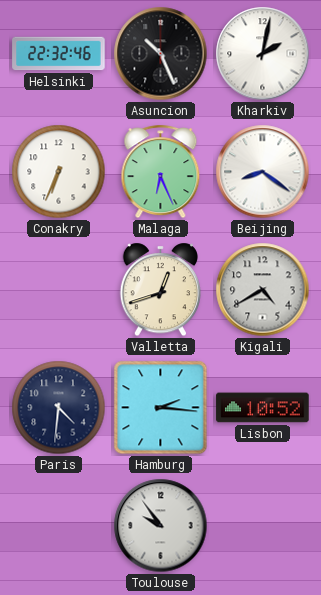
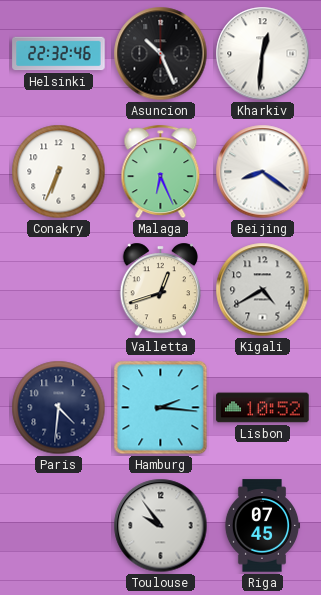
Kharkiv: 2:02 -> 12:31
Riga: none -> 07:45
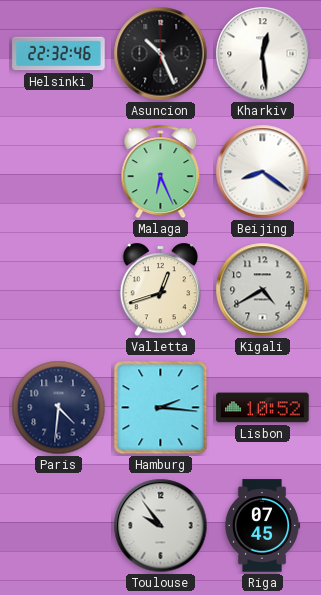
Kharkiv: 12:31 -> 12:29
Conakry: 6:34 -> none
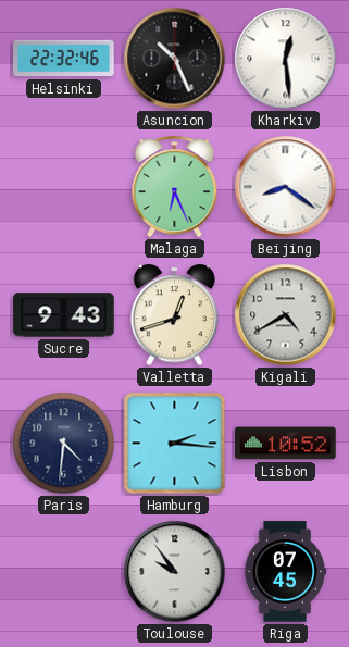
Sucre: none -> 9:43
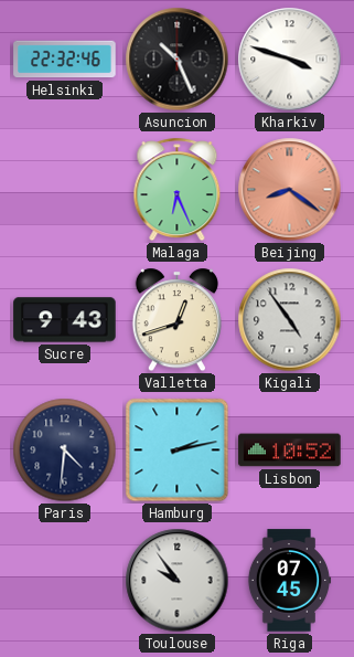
Kharkiv: 12:29 -> 3:48
Beijing dial: white -> salmon
Kigali: 4:40 -> 4:54
Hamburg: 2:16 -> 2:13
